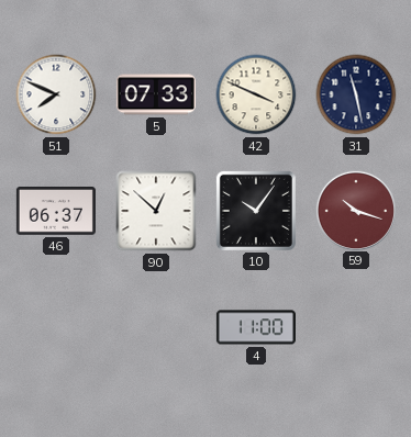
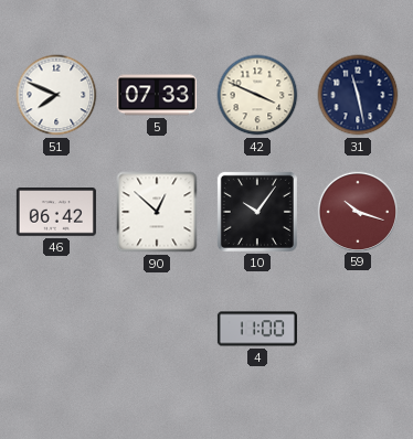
46: 06:37 -> 06:42
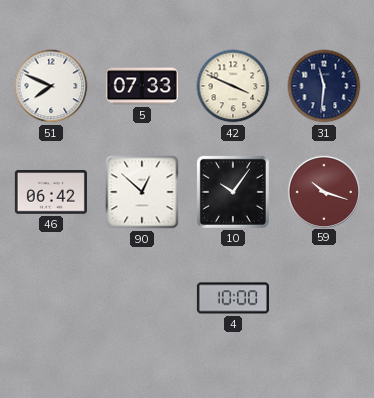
31: 11:28 -> 11:31
4: 11:00 -> 10:00
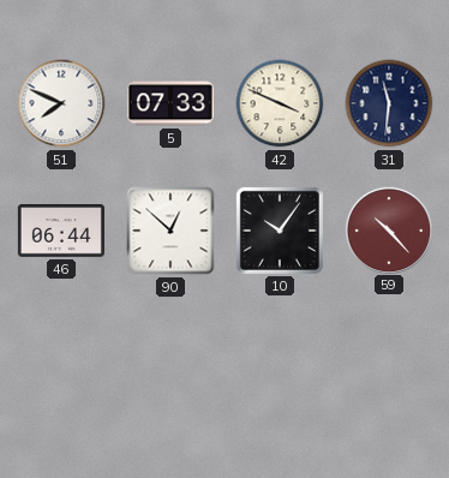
46: 06:42 -> 06:44
59: 10:18 -> 10:23
4: 10:00 -> none
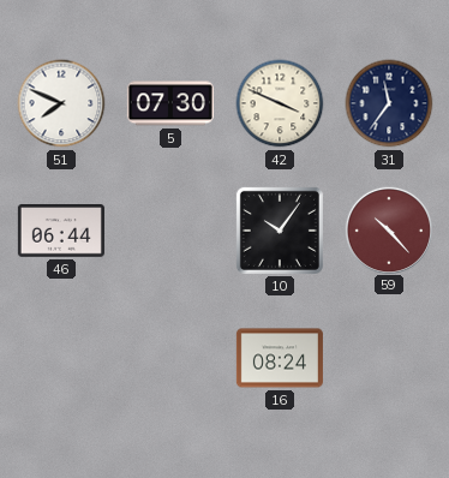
5: 07:33 -> 07:30
31: 11:31 -> 11:36
90: 12:52 -> none
16: none -> 08:24
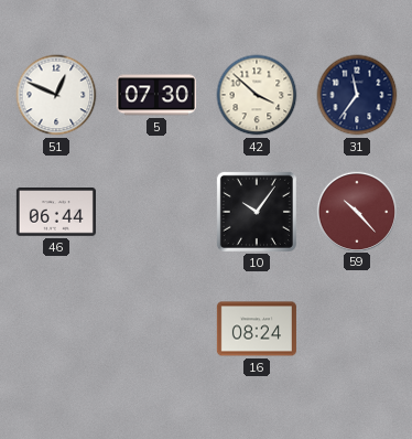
51: 7:49 -> 12:49
42: 3:49 -> 3:52
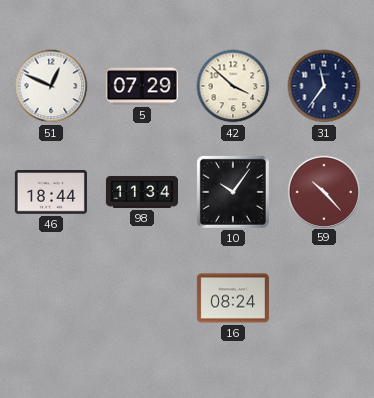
5: 07:30 -> 07:29
46: 06:44 -> 18:44
98: none -> 11:34
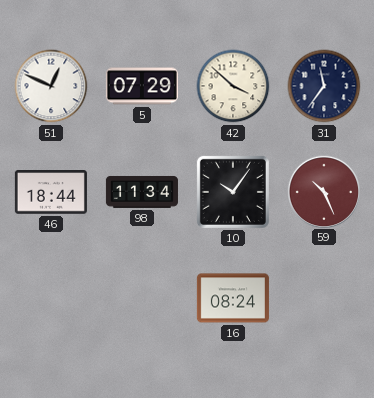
59: 10:23 -> 10:26
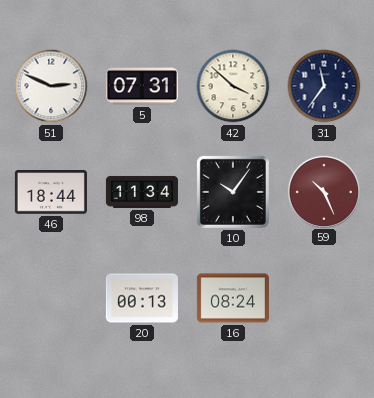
51: 12:49 -> 2:49
5: 07:29 -> 07:31
20: none -> 00:13
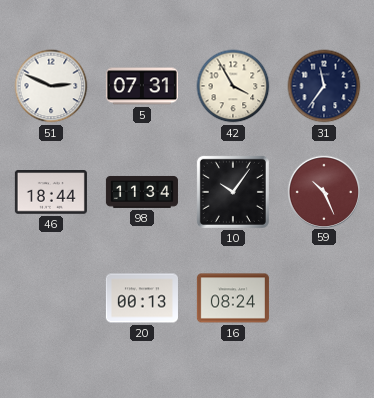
42: 3:52 -> 3:55
